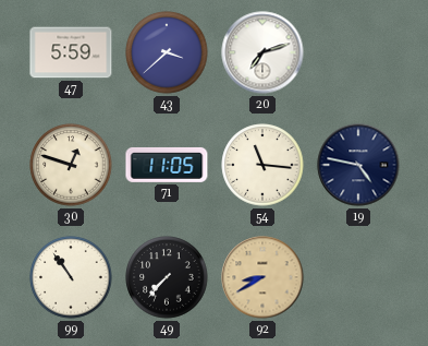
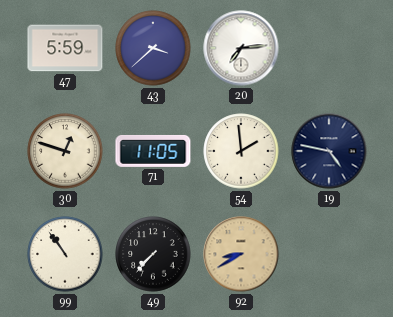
20: 7:12 -> 7:14
54: 11:16 -> 1:59
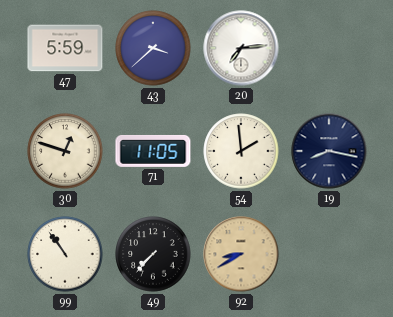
19: 4:47 -> 8:17
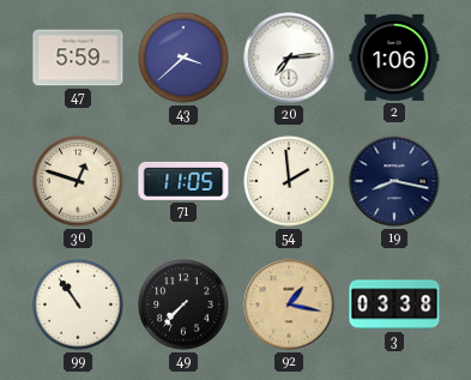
2: none -> 1:06
92: 8:40 -> 1:17
3: none -> 03:38
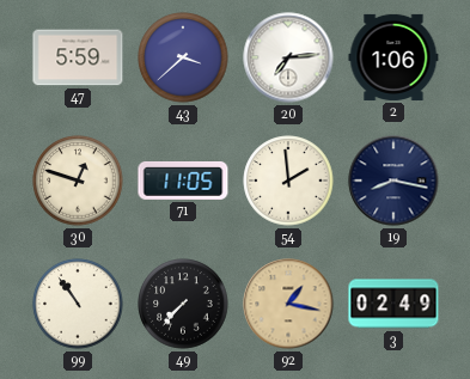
3: 03:38 -> 02:49
